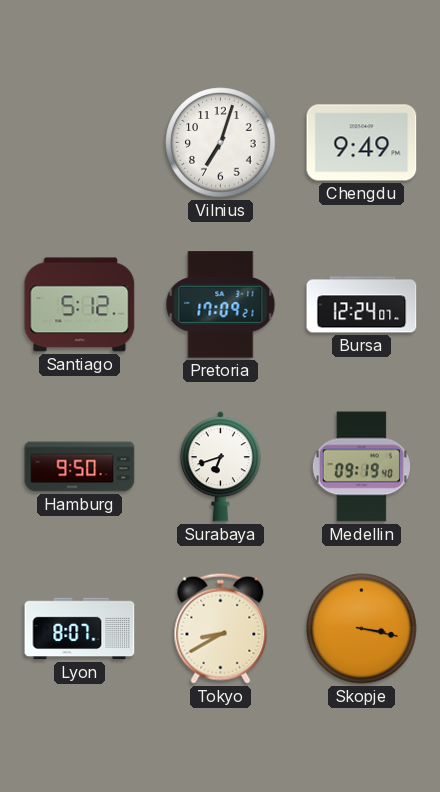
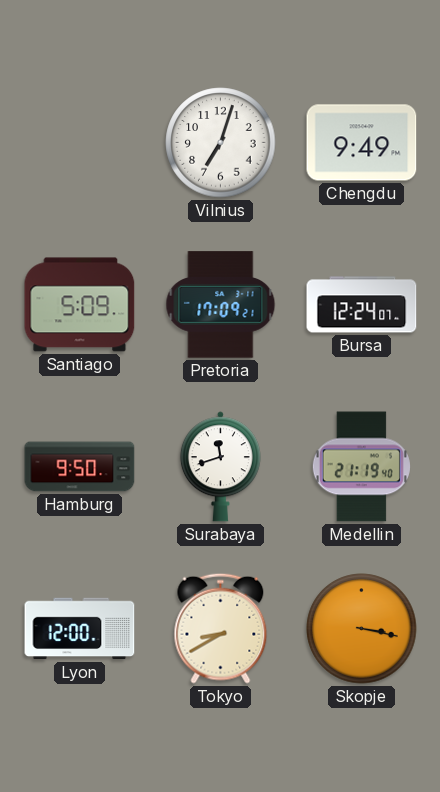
Santiago: 5:12 -> 5:09
Surabaya: 6:42 -> 11:42
Medellin: 09:19 -> 21:19
Lyon: 8:07 -> 12:00
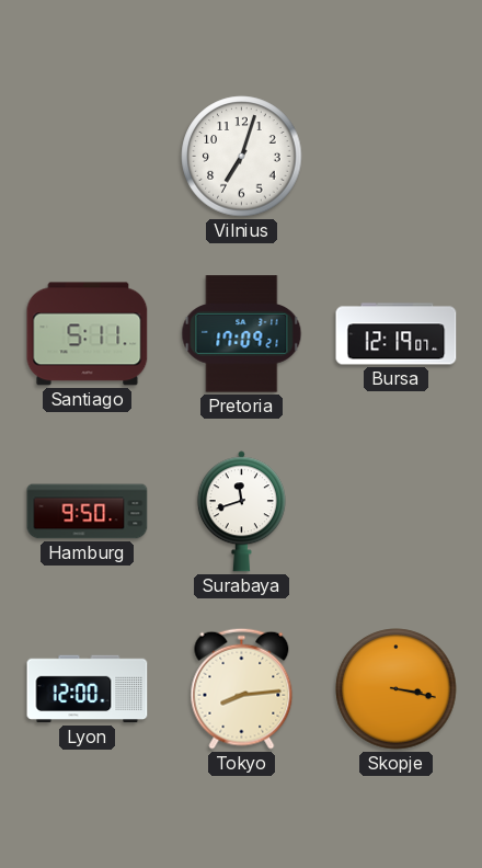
Chengdu: 9:49 -> none
Santiago: 5:09 -> 5:11
Bursa: 12:24 -> 12:19
Medellin: 21:19 -> none
Tokyo: 8:40 -> 8:14
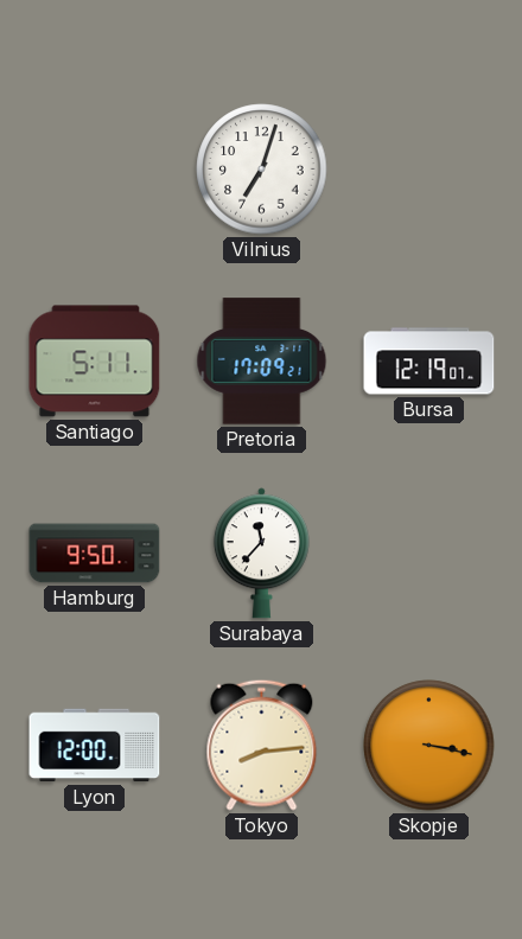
Surabaya: 11:42 -> 11:37
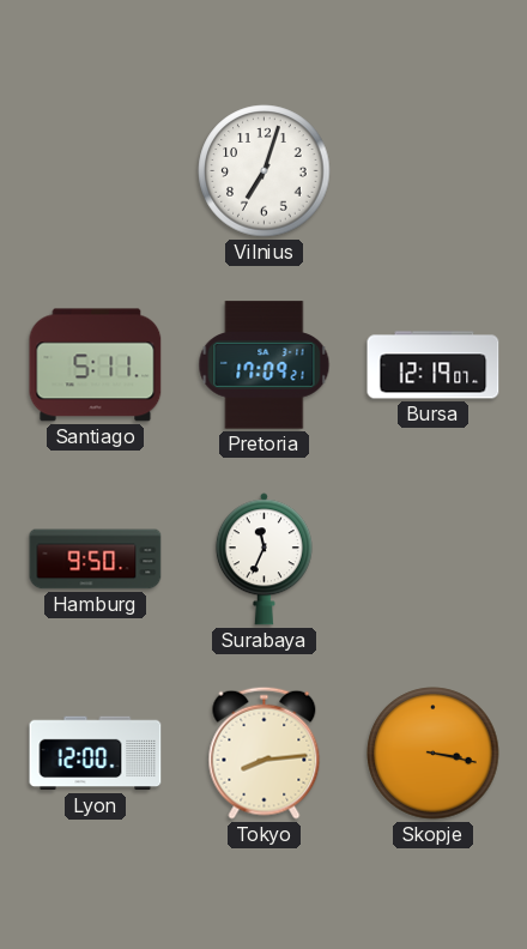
Surabaya: 11:37 -> 11:34
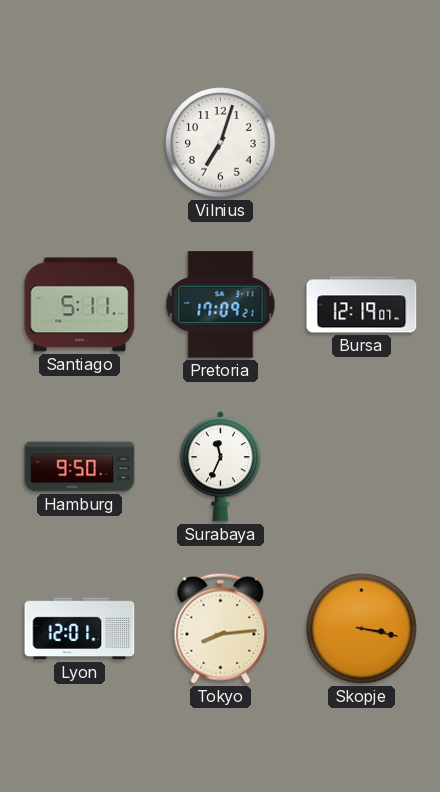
Lyon: 12:00 -> 12:01
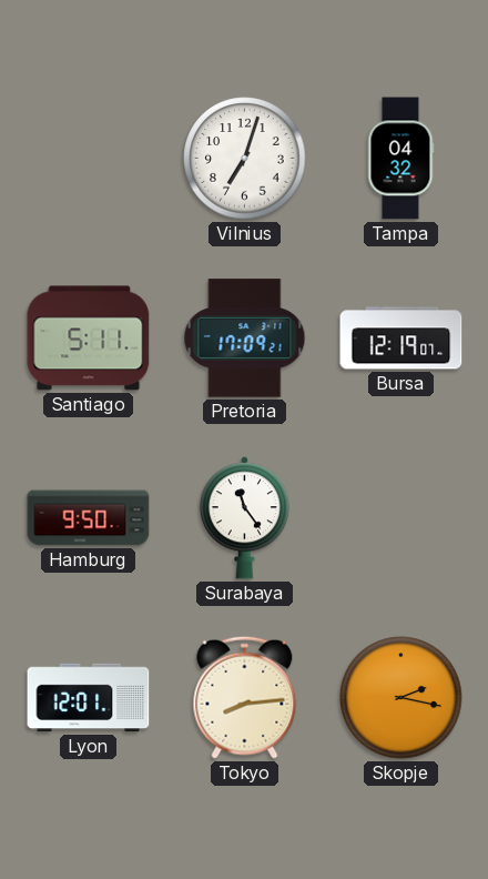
Tampa: none -> 04:32
Surabaya: 11:34 -> 11:24
Skopje: 3:17 -> 2:17
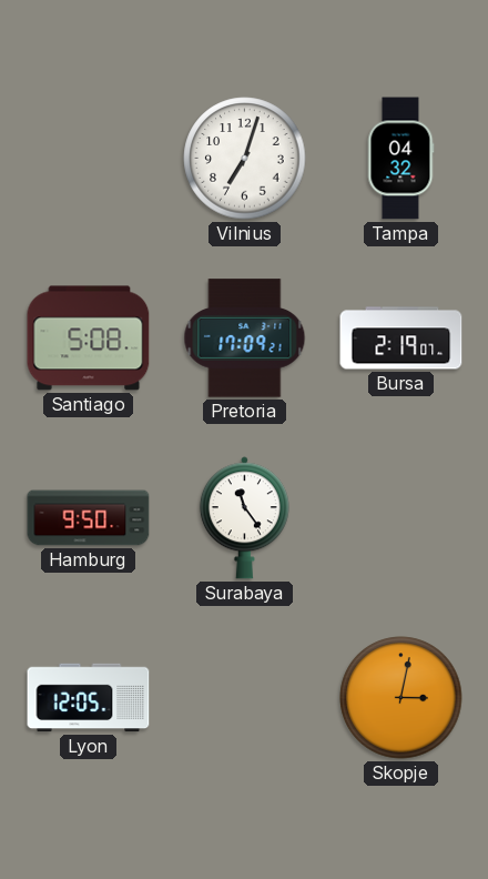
Santiago: 5:11 -> 5:08
Bursa: 12:19 -> 2:19
Lyon: 12:01 -> 12:05
Tokyo: 8:14 -> none
Skopje: 2:17 -> 3:02
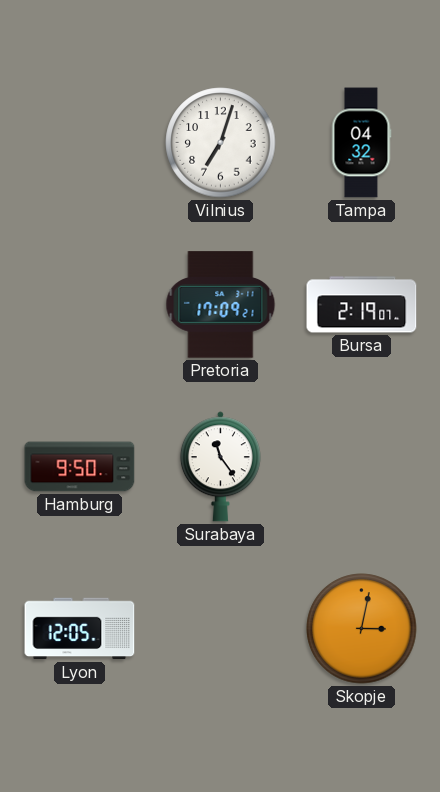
Santiago: 5:08 -> none
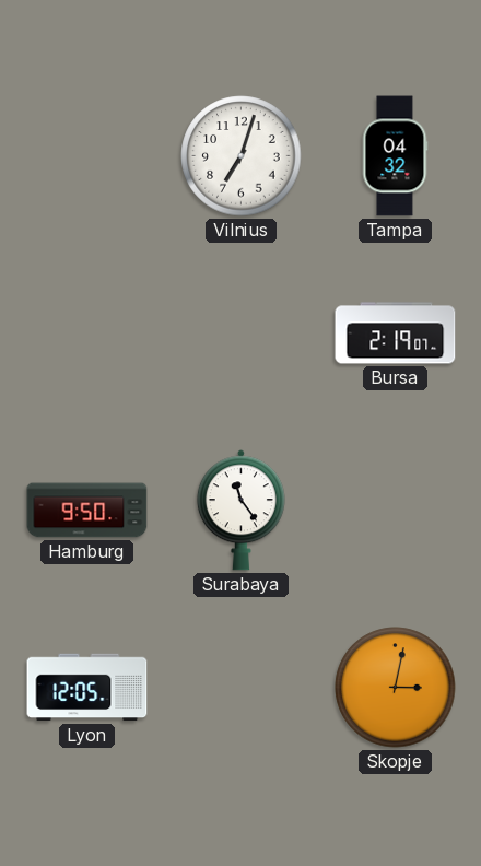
Pretoria: 17:09 -> none
